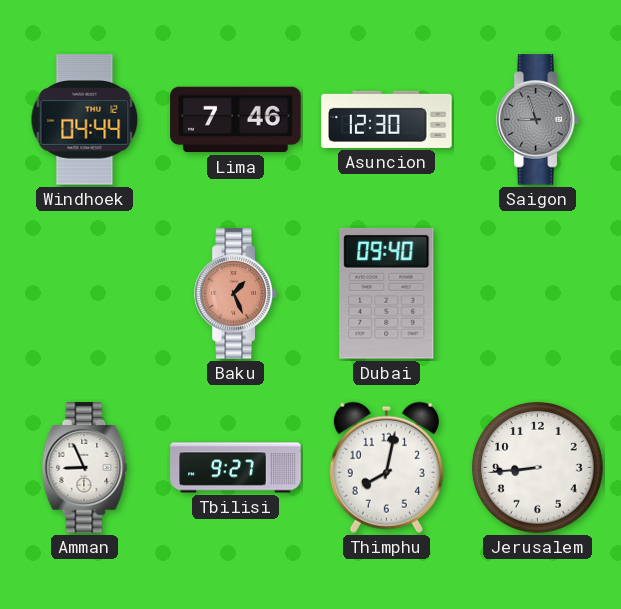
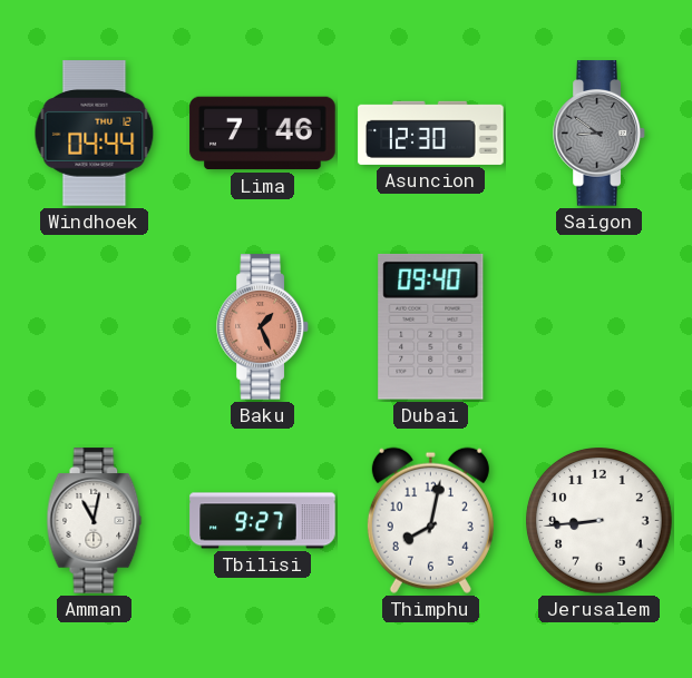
Saigon: 8:57 -> 8:51
Amman: 8:56 -> 11:02
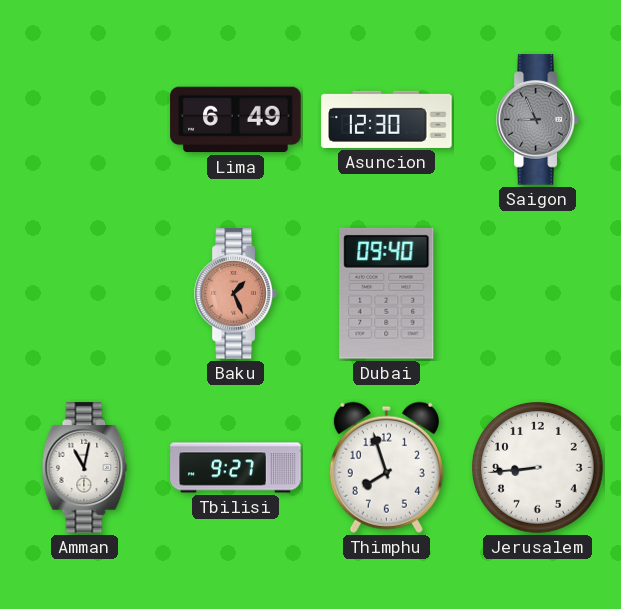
Windhoek: 04:44 -> none
Lima: 7:46 -> 6:49
Saigon: 8:51 -> 8:56
Thimphu: 8:02 -> 7:57
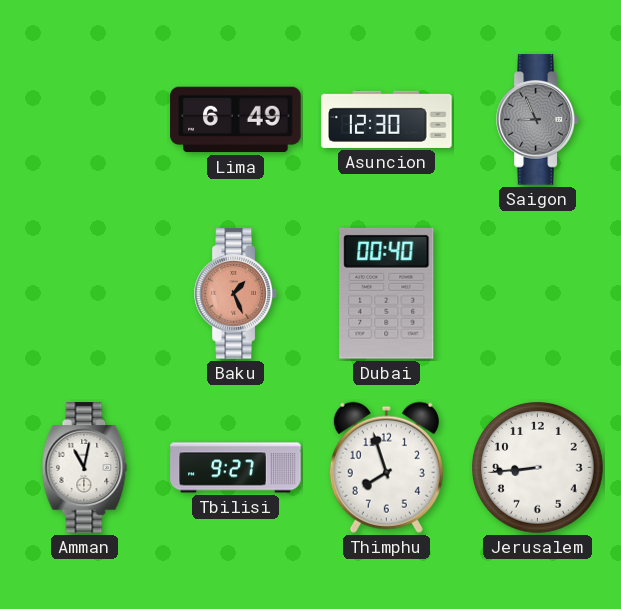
Dubai: 09:40 -> 00:40
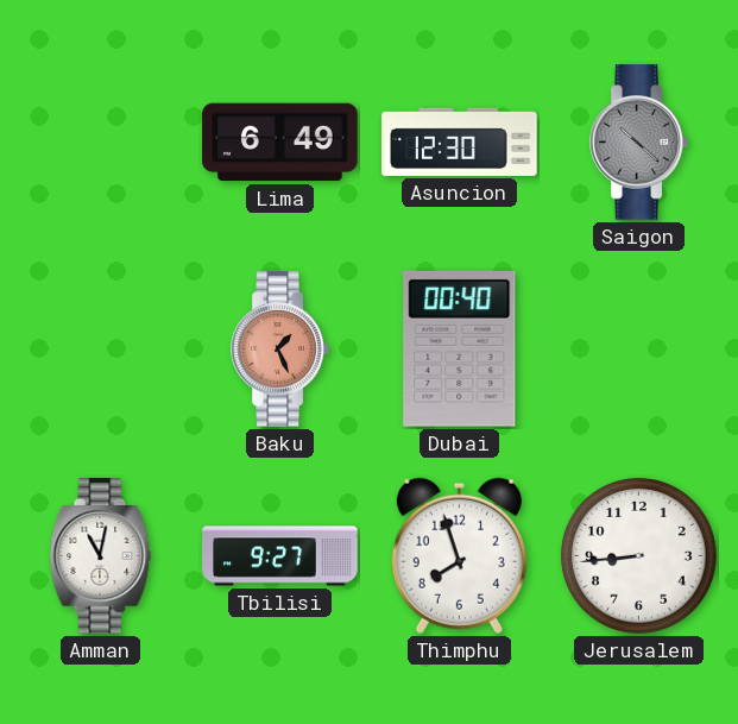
Saigon: 8:56 -> 10:22
